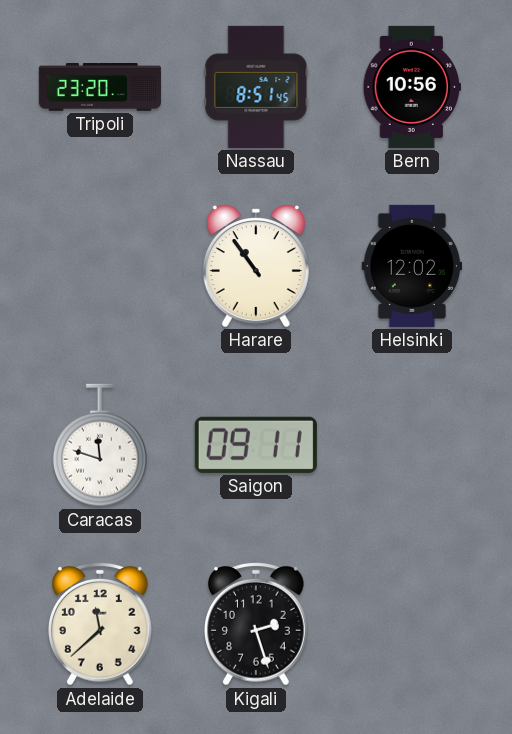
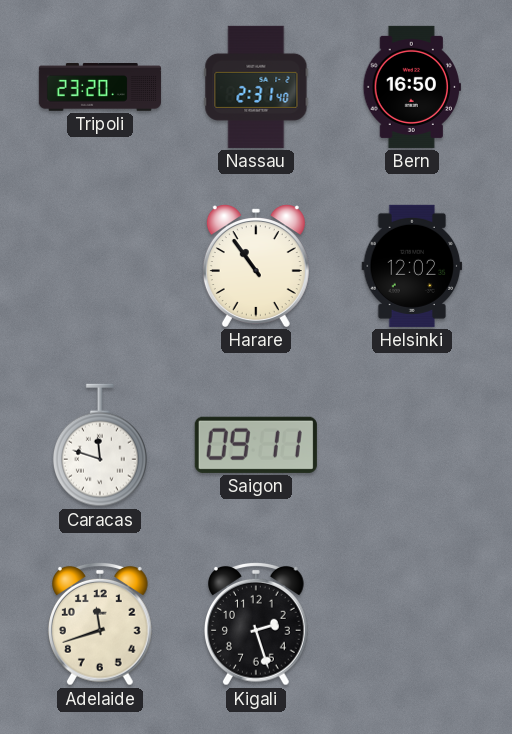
Nassau: 8:51 -> 2:31
Bern: 10:56 -> 16:50
Adelaide: 11:38 -> 11:42
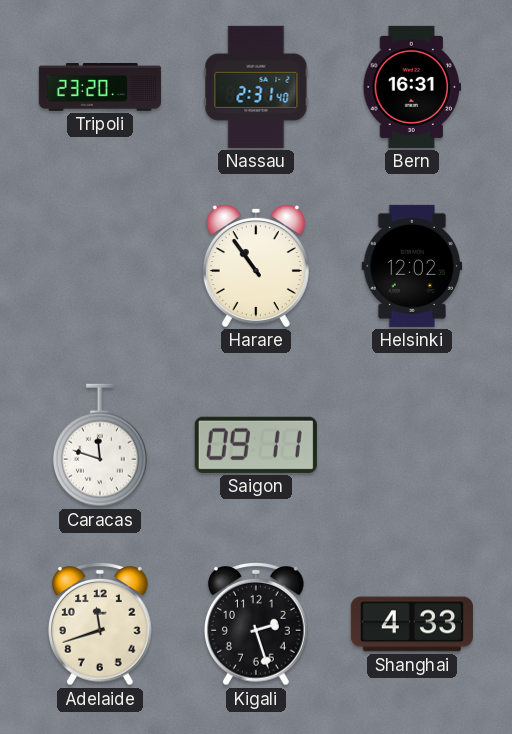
Bern: 16:50 -> 16:31
Shanghai: none -> 4:33
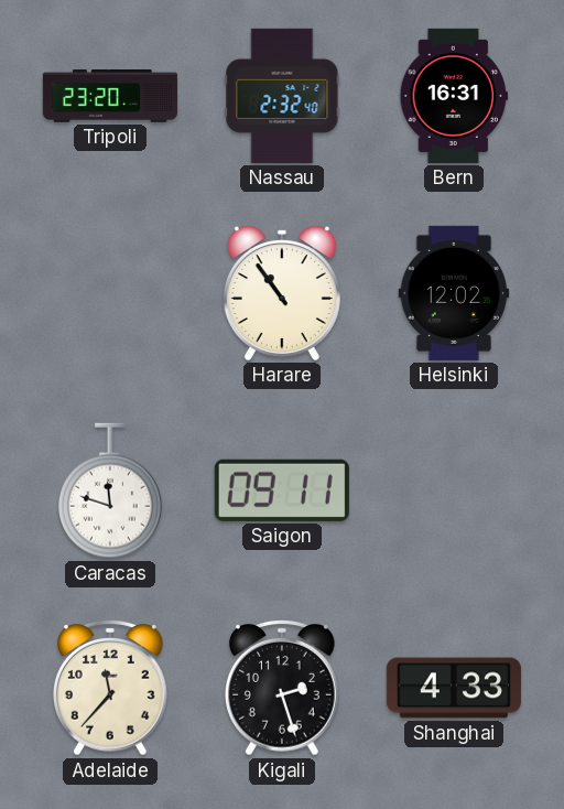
Nassau: 2:31 -> 2:32
Adelaide: 11:42 -> 11:37
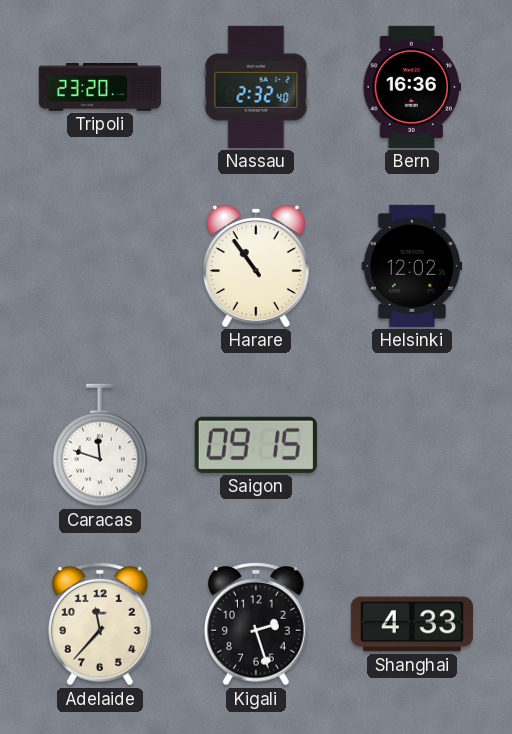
Bern: 16:31 -> 16:36
Saigon: 09:11 -> 09:15
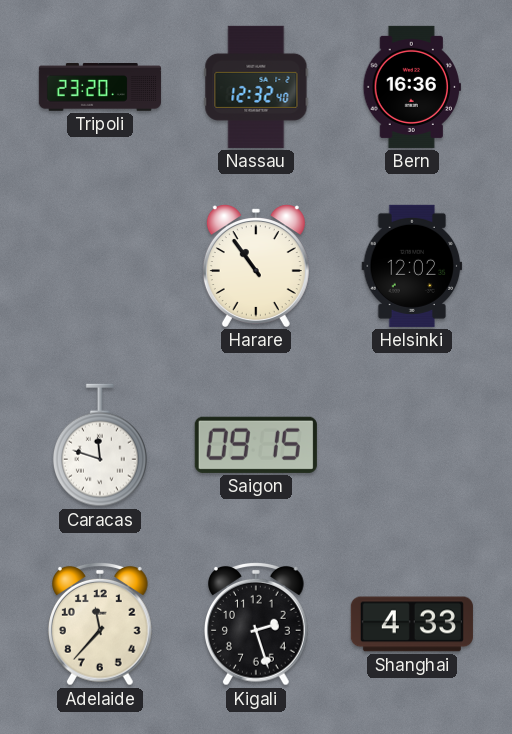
Nassau: 2:32 -> 12:32
